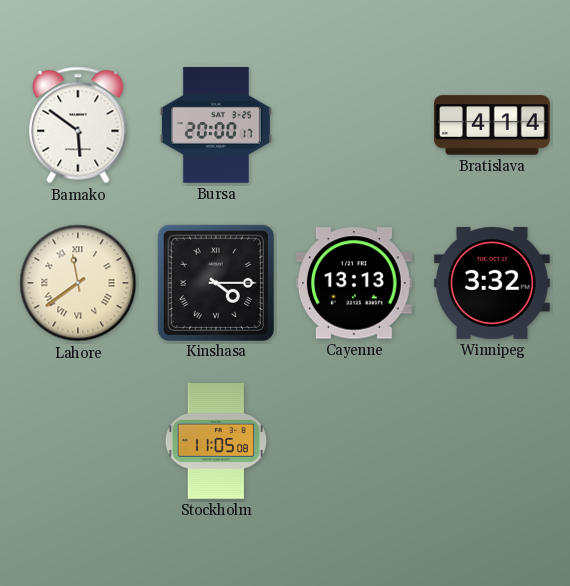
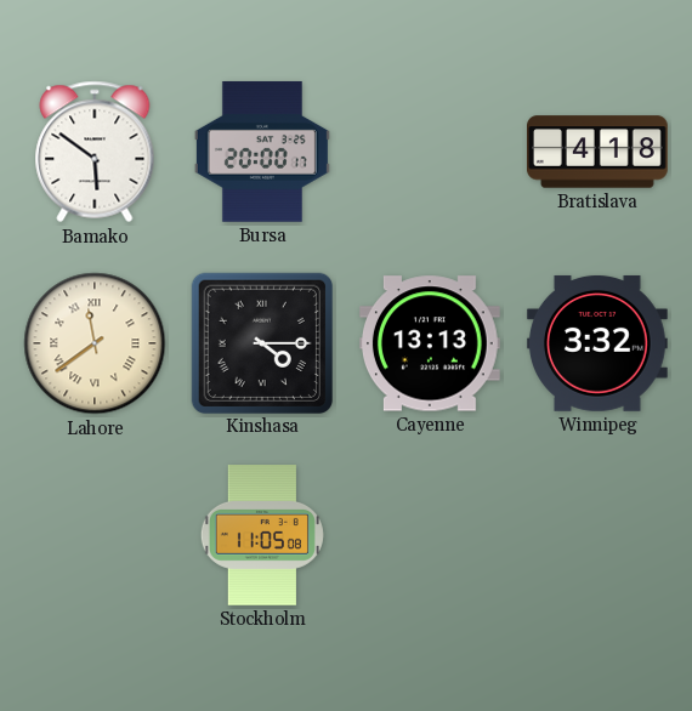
Bratislava: 4:14 -> 4:18
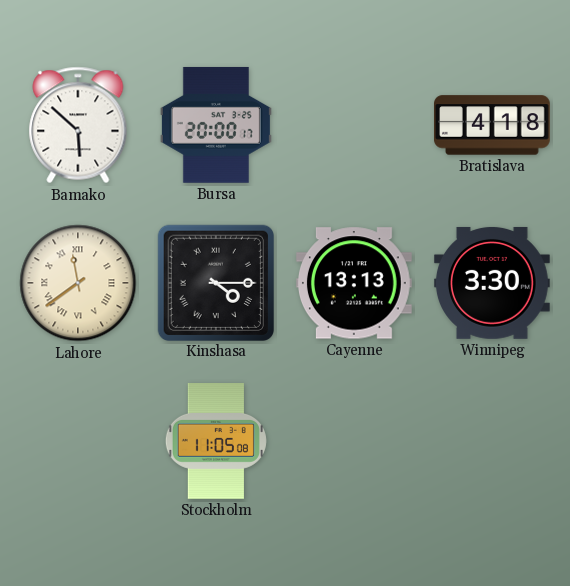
Bamako: 5:51 -> 5:52
Winnipeg: 3:32 -> 3:30
